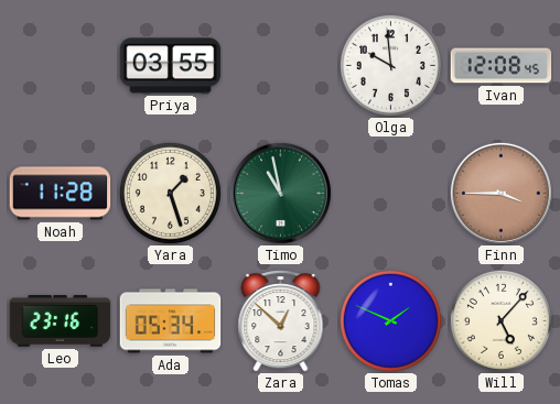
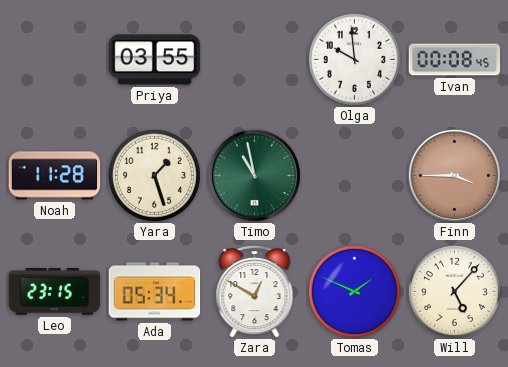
Ivan: 12:08 -> 00:08
Leo: 23:16 -> 23:15
Zara: 12:52 -> 12:50
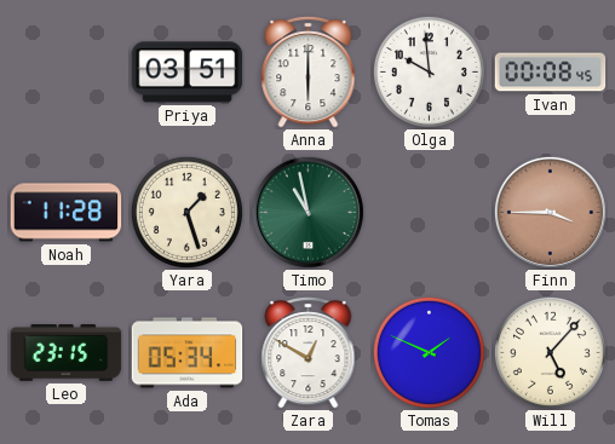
Priya: 03:55 -> 03:51
Anna: none -> 6:00
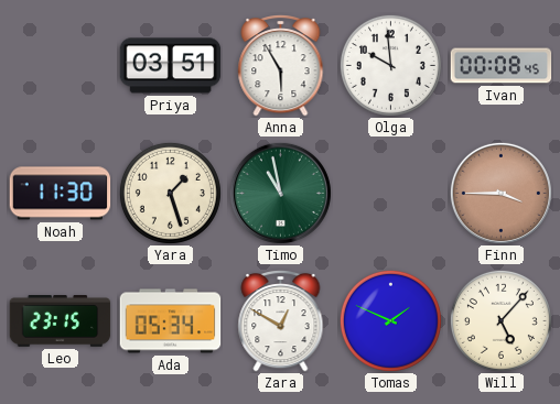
Anna: 6:00 -> 5:55
Noah: 11:28 -> 11:30
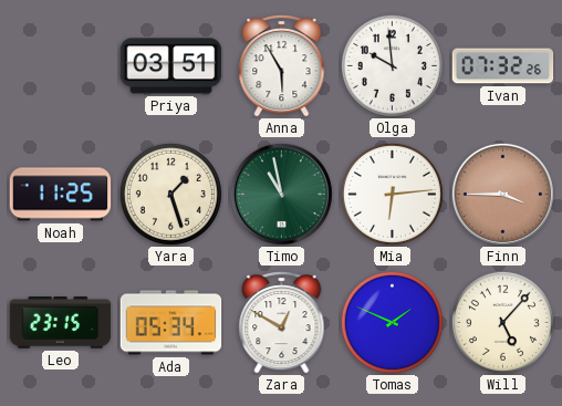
Ivan: 00:08 -> 07:32
Noah: 11:30 -> 11:25
Mia: none -> 6:14
